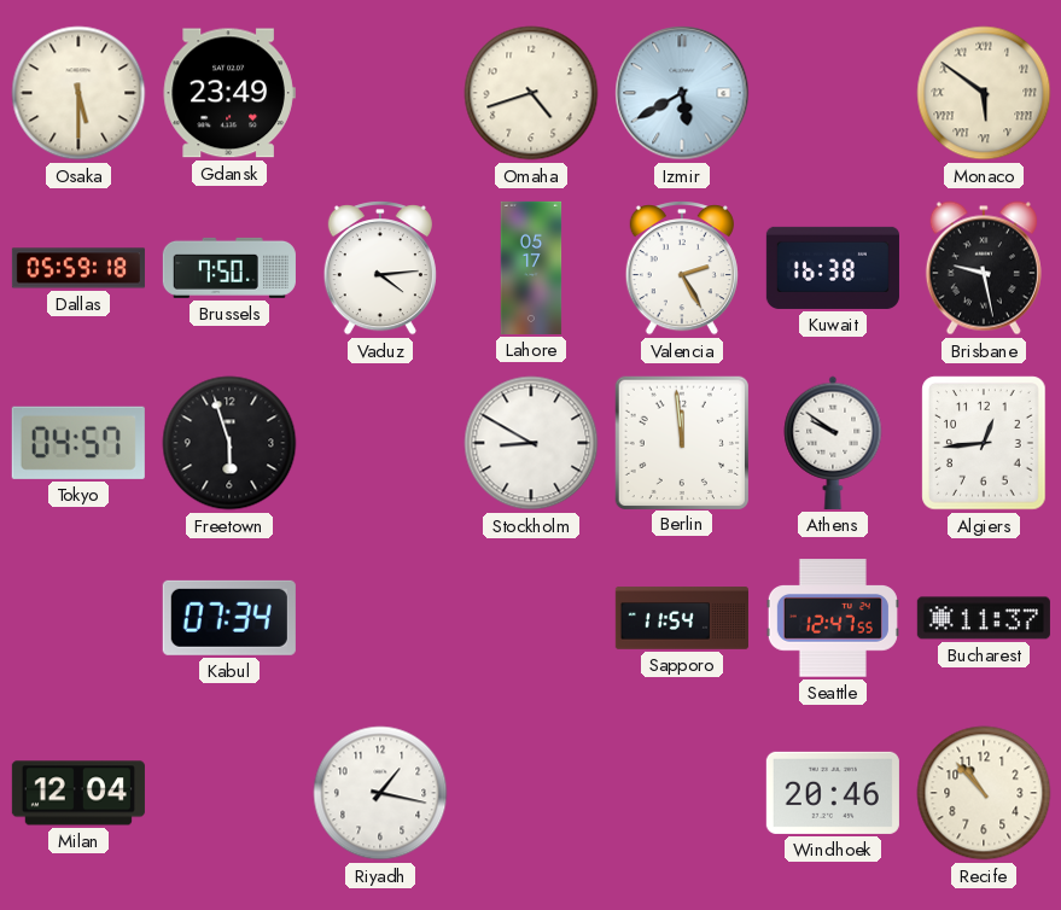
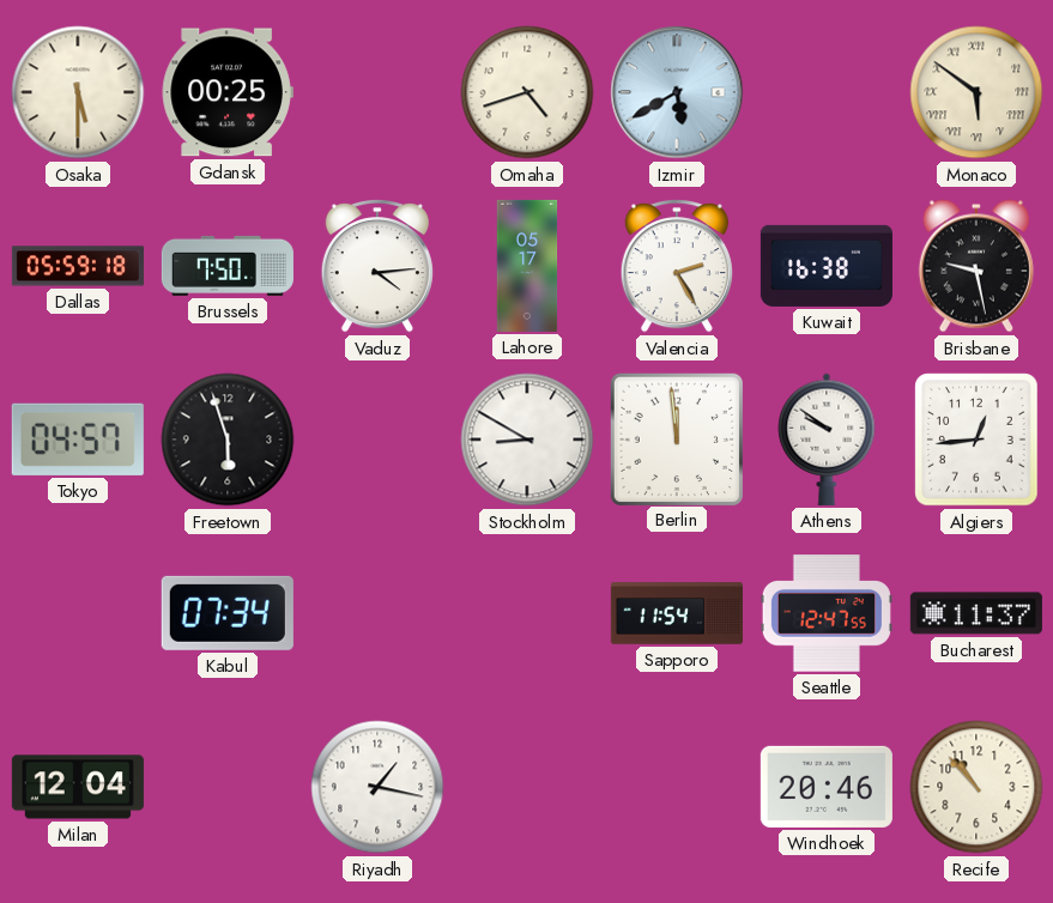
Gdansk: 23:49 -> 00:25
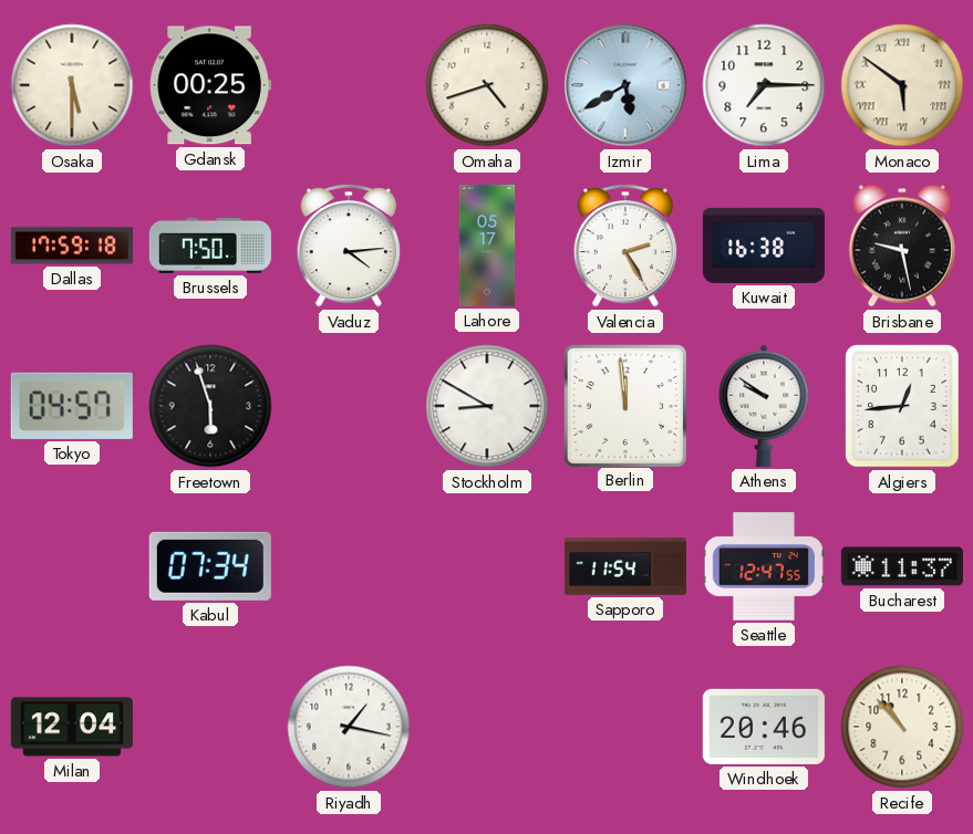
Lima: none -> 7:15
Dallas: 05:59 -> 17:59
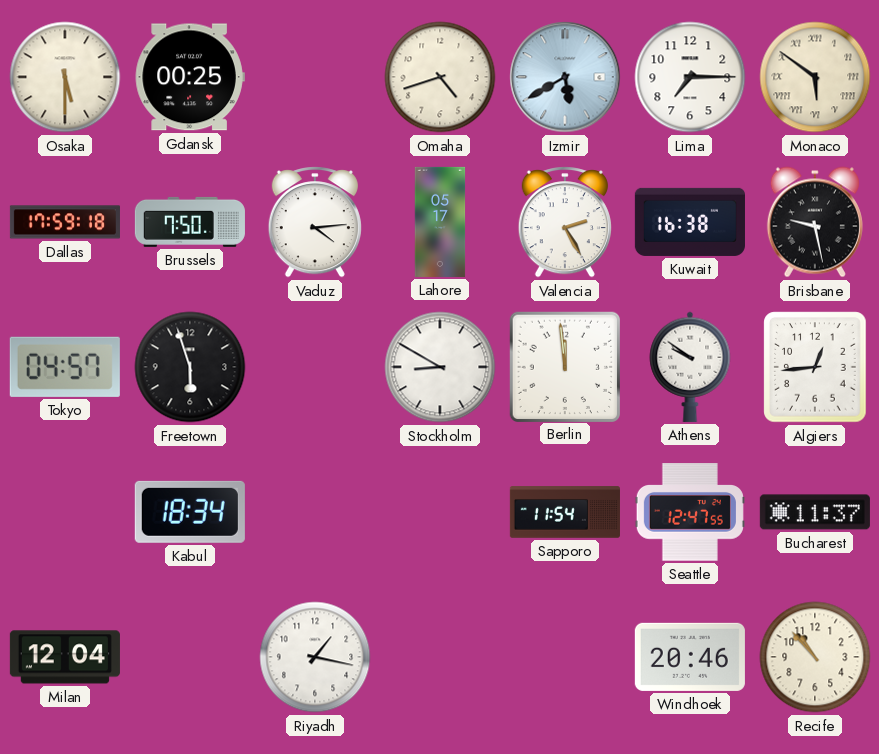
Kabul: 07:34 -> 18:34
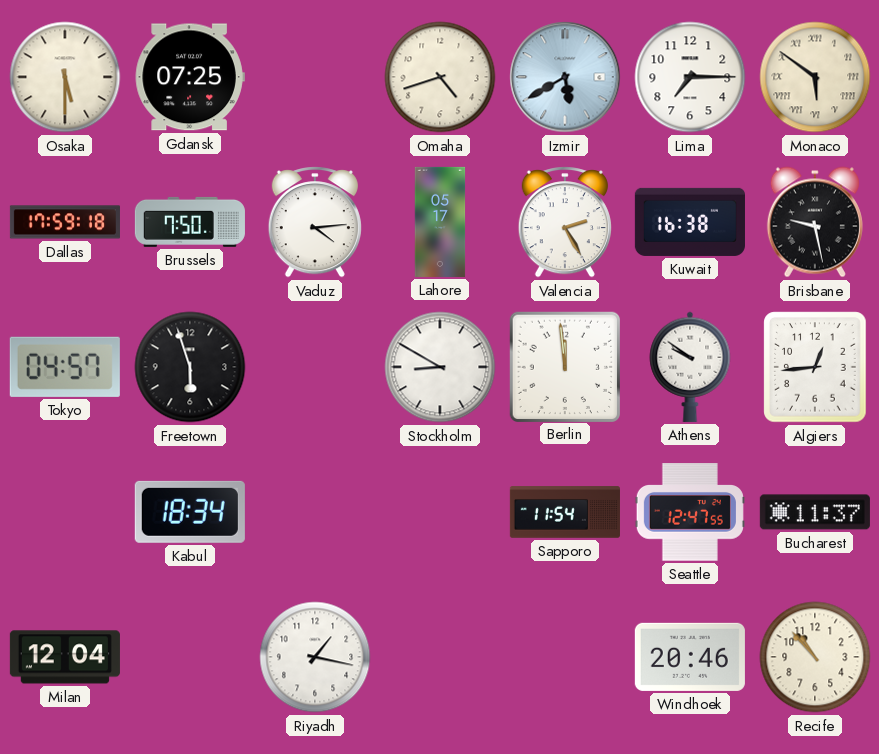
Gdansk: 00:25 -> 07:25
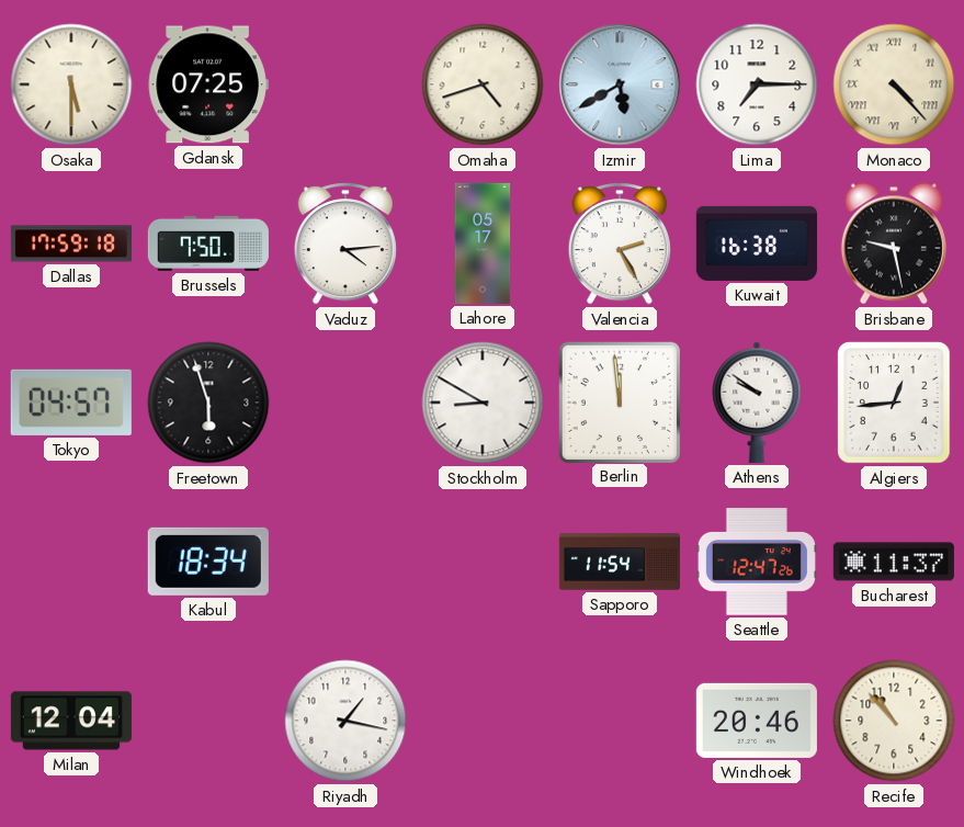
Monaco: 5:51 -> 4:23
Seattle: 12:47:55 -> 12:47:26
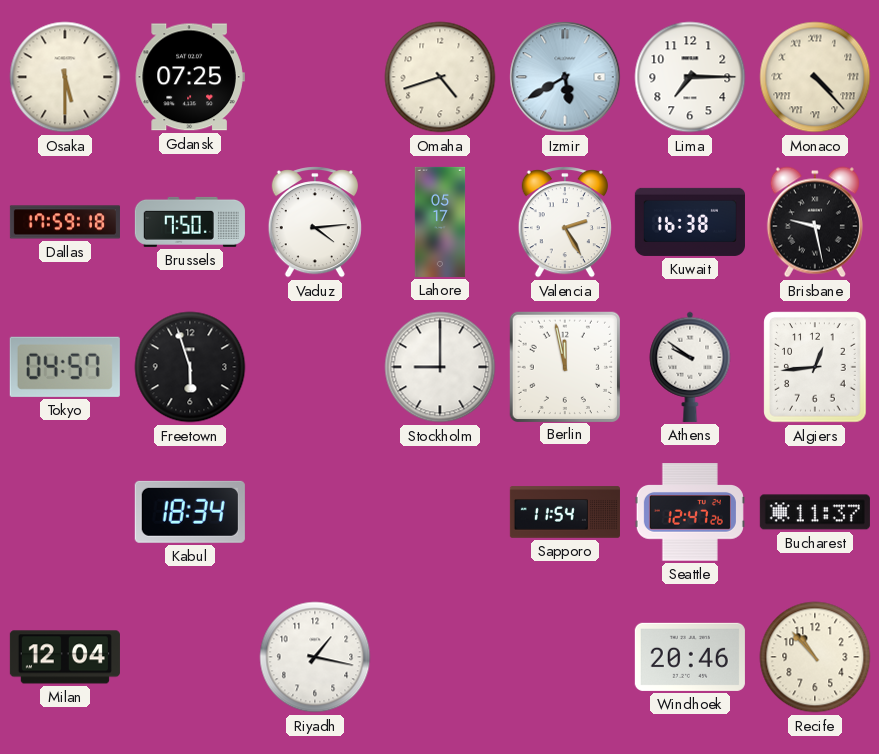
Stockholm: 8:50 -> 9:00
Berlin: 11:59 -> 11:58
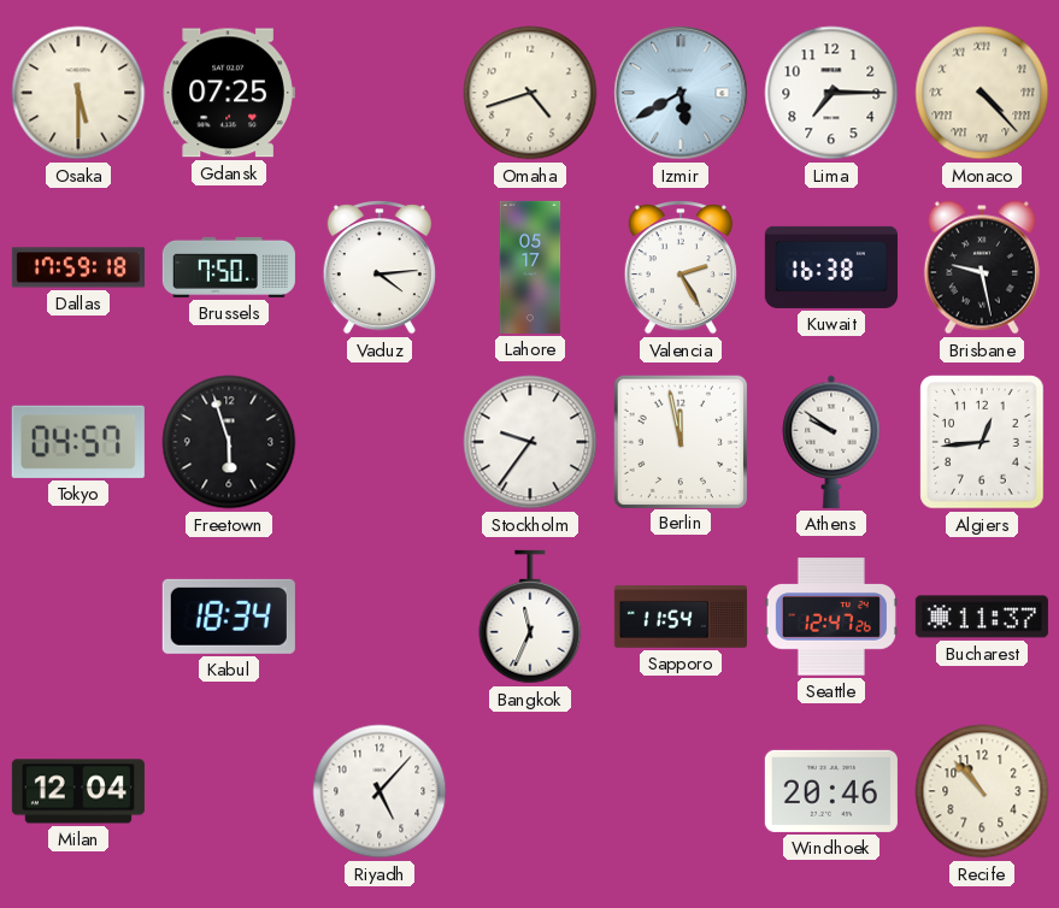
Stockholm: 9:00 -> 9:36
Bangkok: none -> 11:34
Riyadh: 1:17 -> 5:07
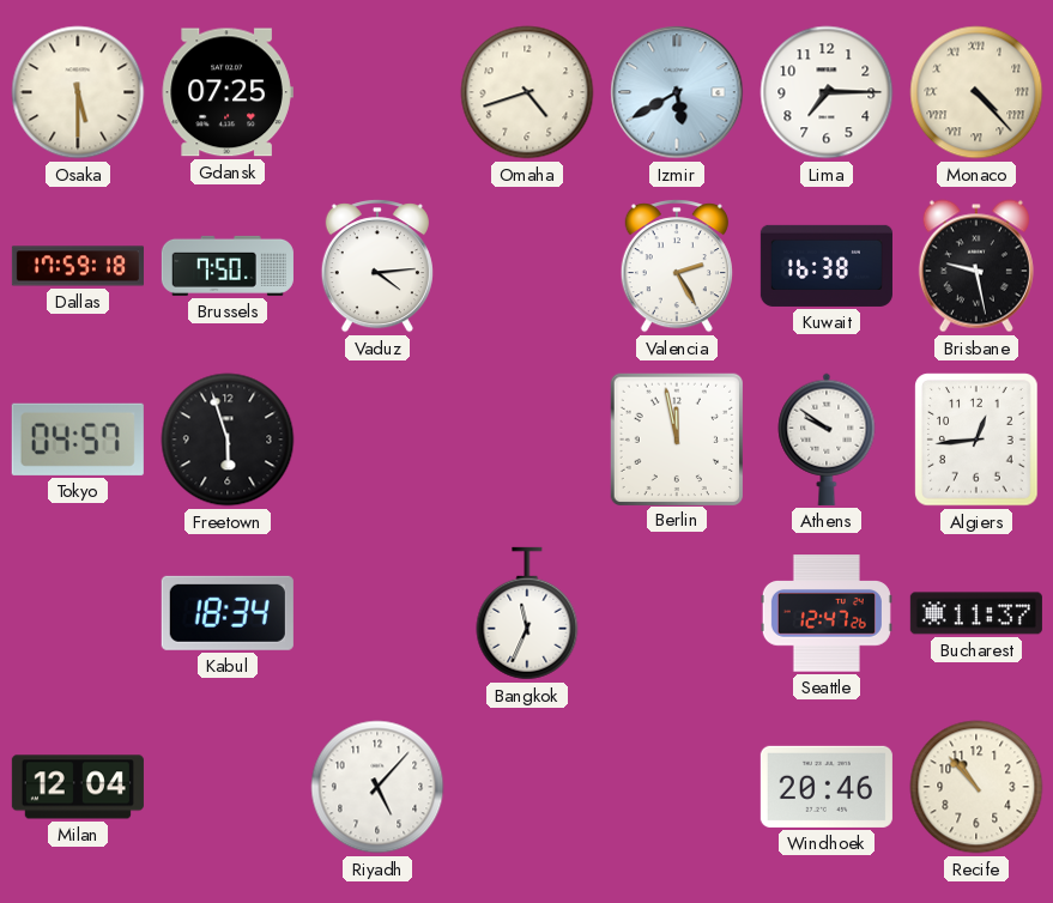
Lahore: 05:17 -> none
Stockholm: 9:36 -> none
Sapporo: 11:54 -> none
